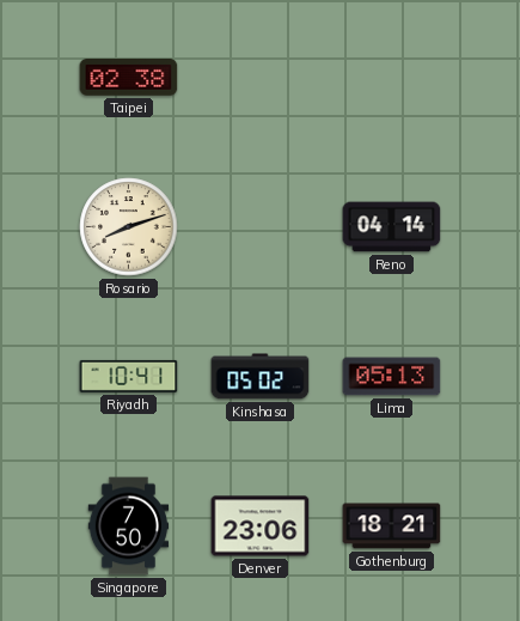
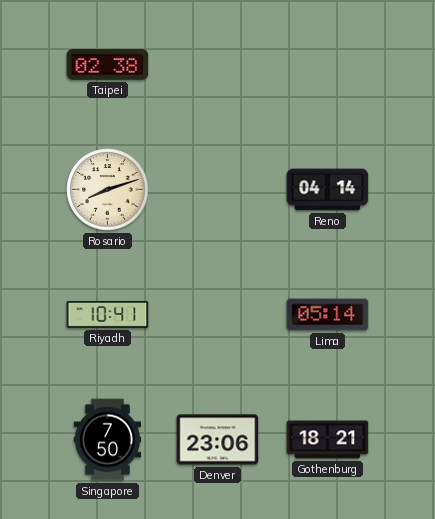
Kinshasa: 05:02 -> none
Lima: 05:13 -> 05:14
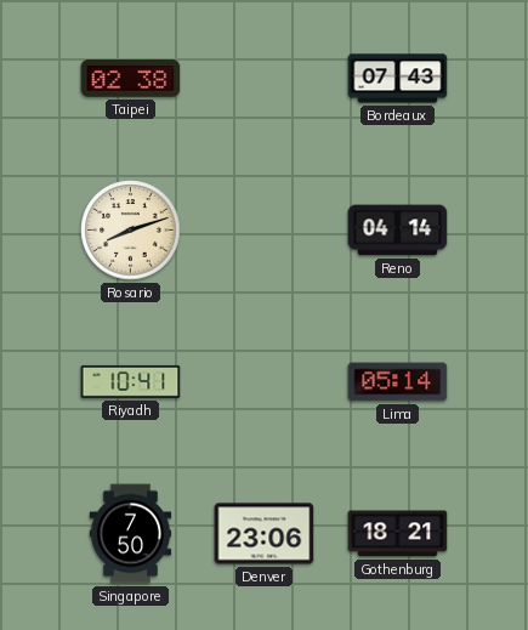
Bordeaux: none -> 07:43
